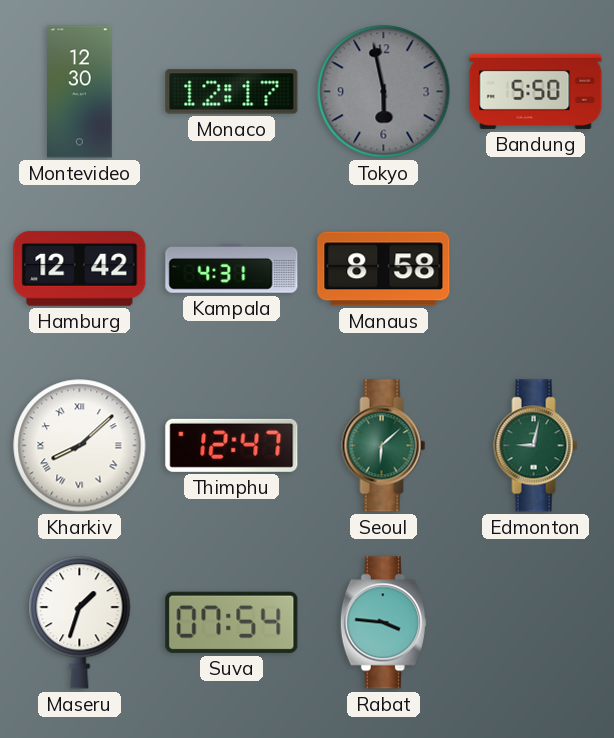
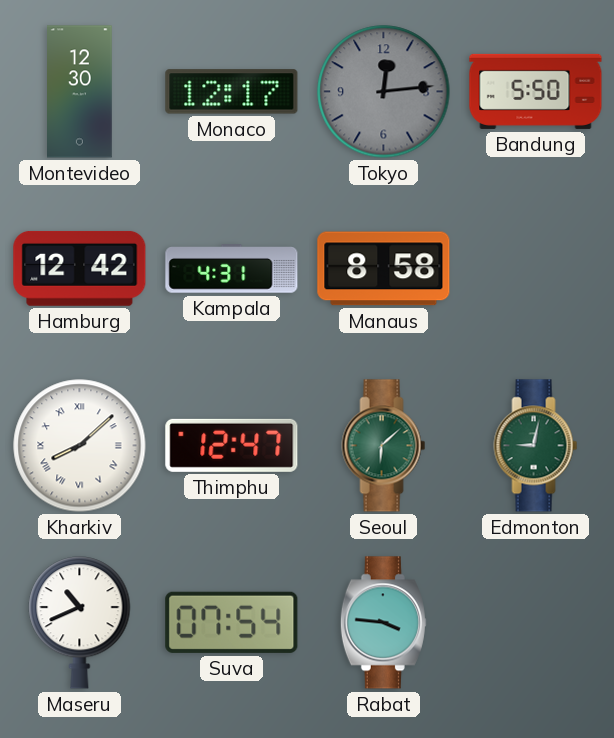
Tokyo: 5:58 -> 12:14
Maseru: 1:33 -> 10:41
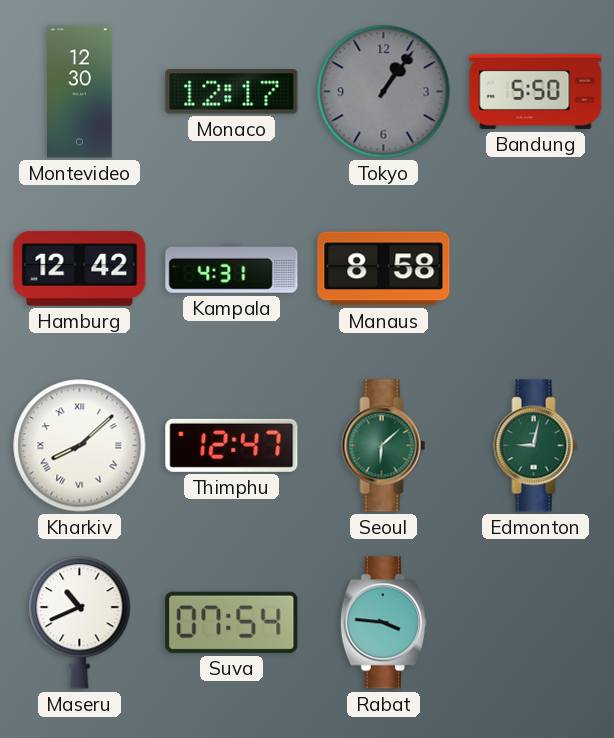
Tokyo: 12:14 -> 1:06
